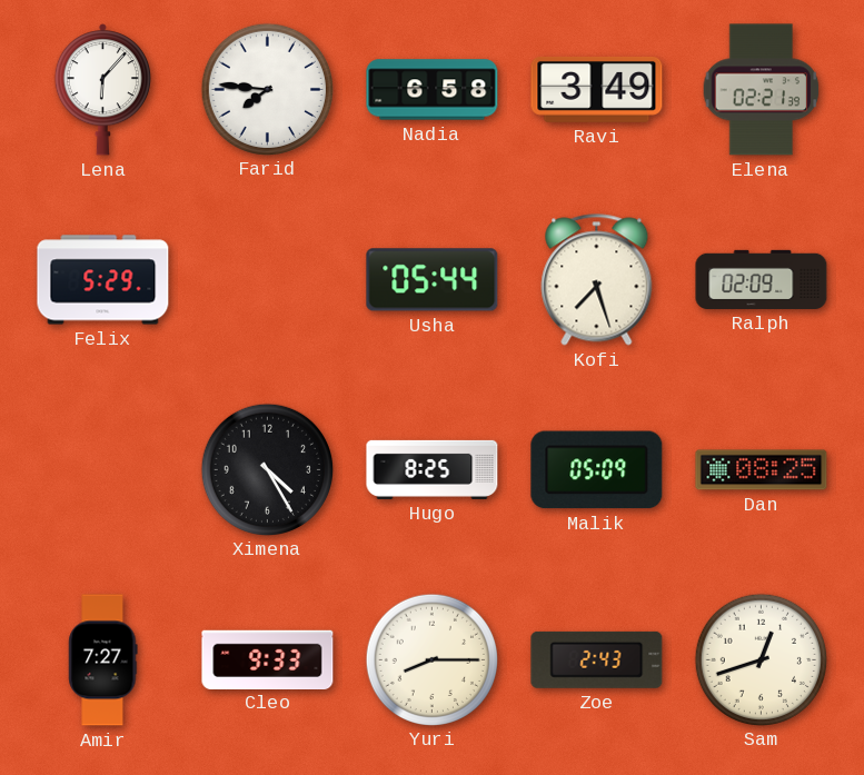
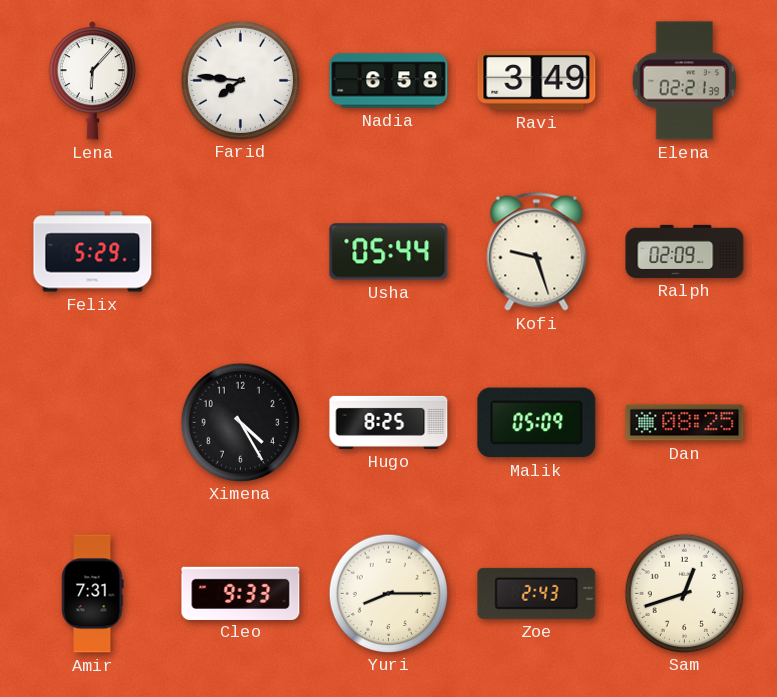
Kofi: 7:27 -> 9:27
Amir: 7:27 -> 7:31
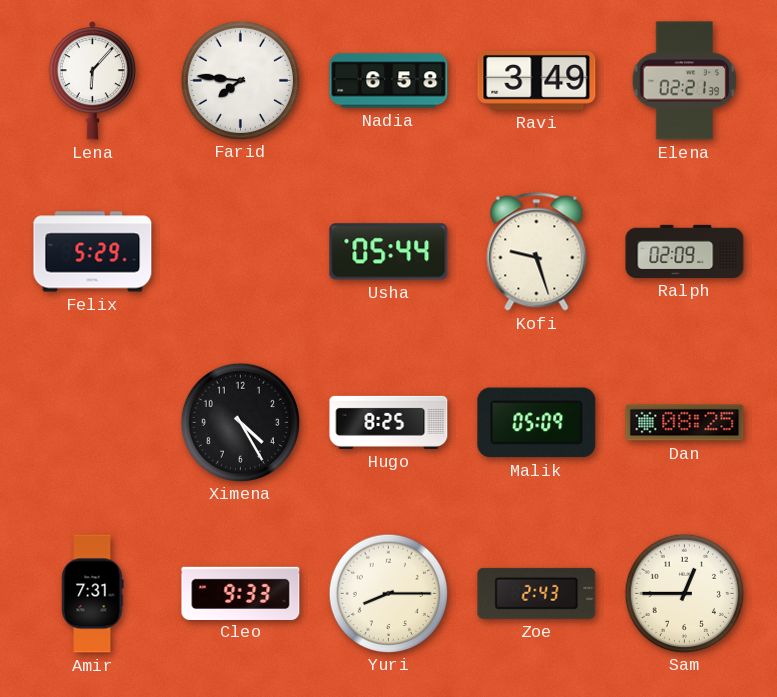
Sam: 12:42 -> 12:45
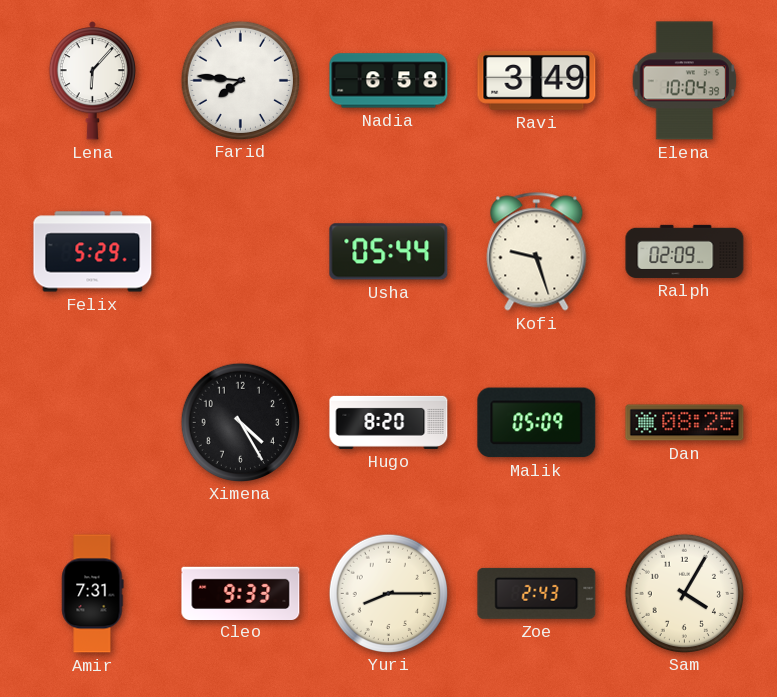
Elena: 02:21 -> 10:04
Hugo: 8:25 -> 8:20
Sam: 12:45 -> 4:05
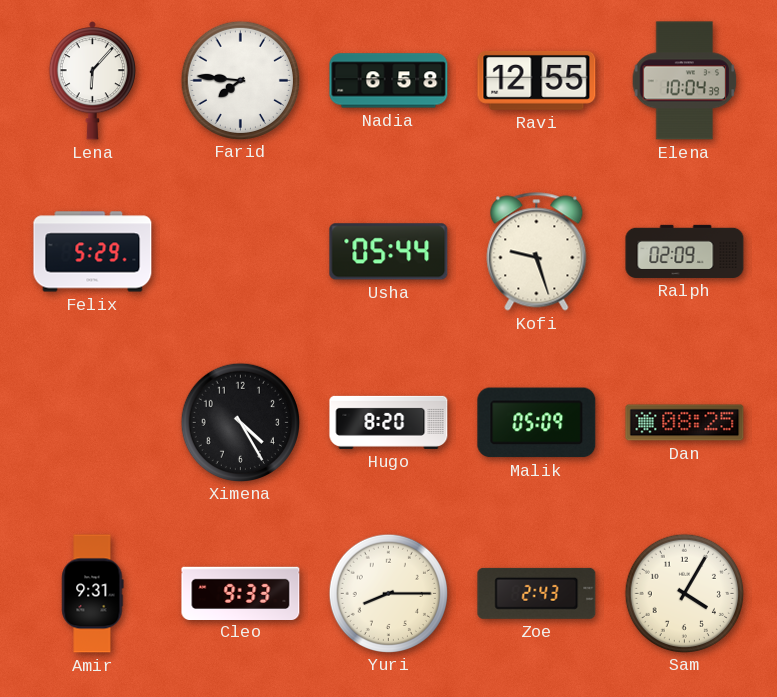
Ravi: 3:49 -> 12:55
Amir: 7:31 -> 9:31
